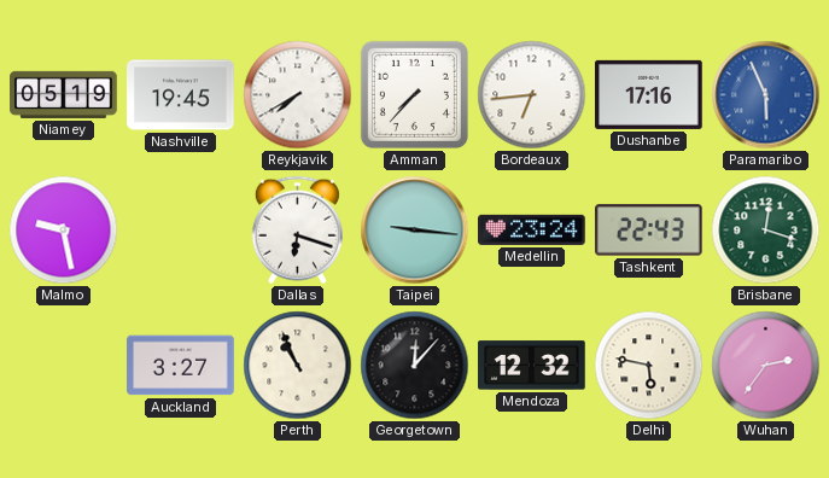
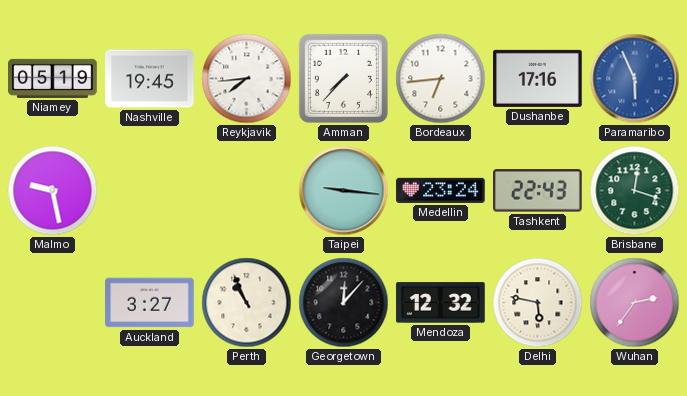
Reykjavik: 7:40 -> 7:44
Dallas: 6:18 -> none
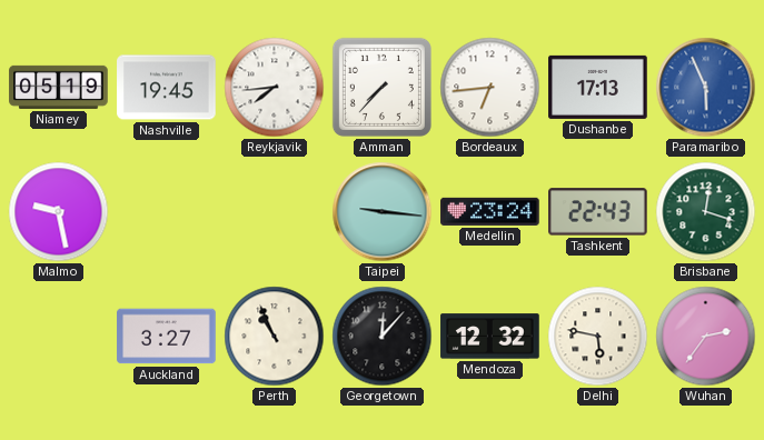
Dushanbe: 17:16 -> 17:13
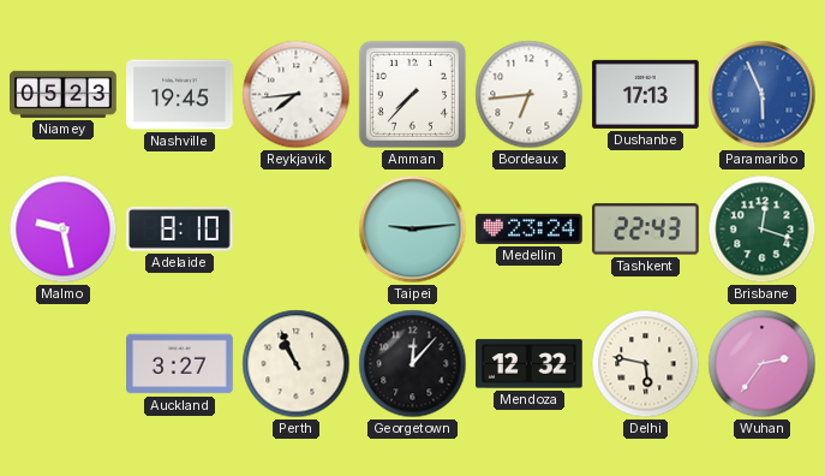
Niamey: 05:19 -> 05:23
Adelaide: none -> 8:10
Taipei: 9:16 -> 9:14
